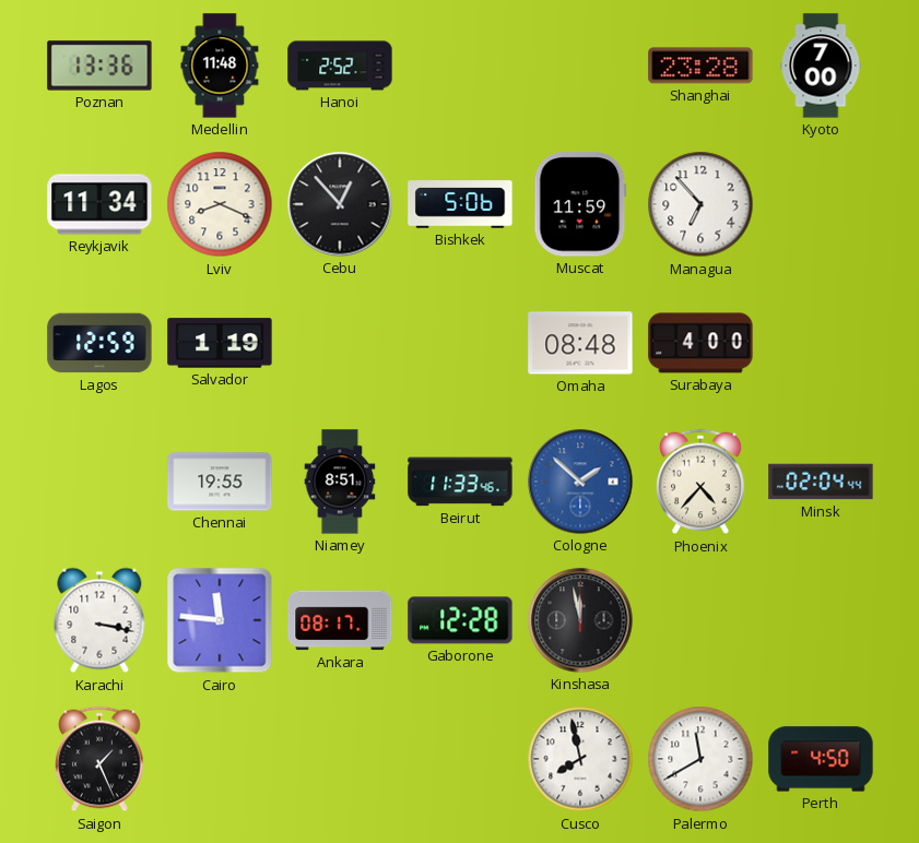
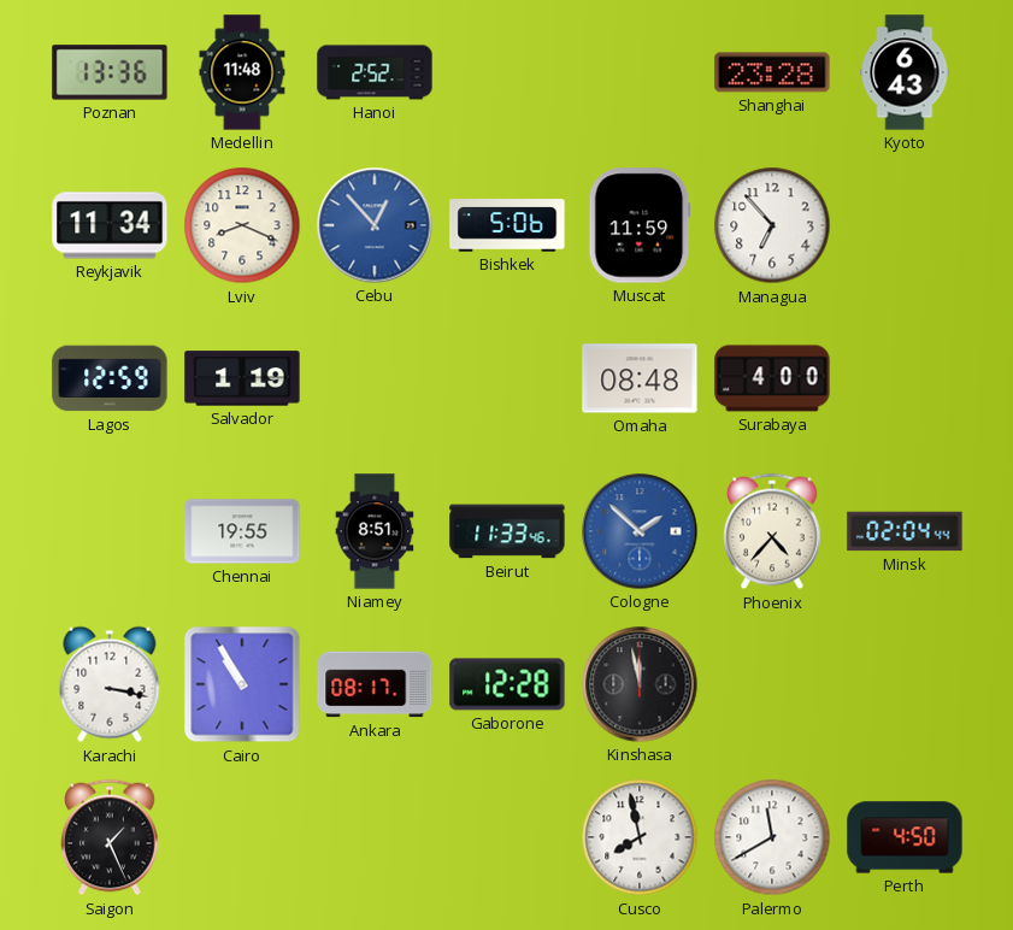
Kyoto: 7:00 -> 6:43
Cebu dial: black -> blue
Cairo: 11:46 -> 10:55
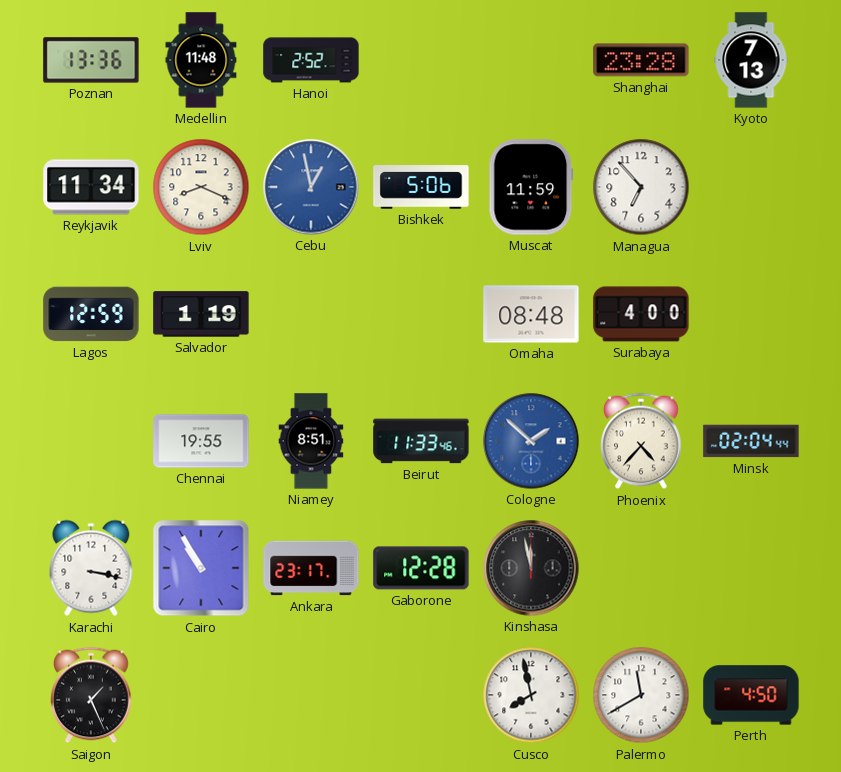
Kyoto: 6:43 -> 7:13
Cebu: 12:53 -> 12:58
Ankara: 08:17 -> 23:17
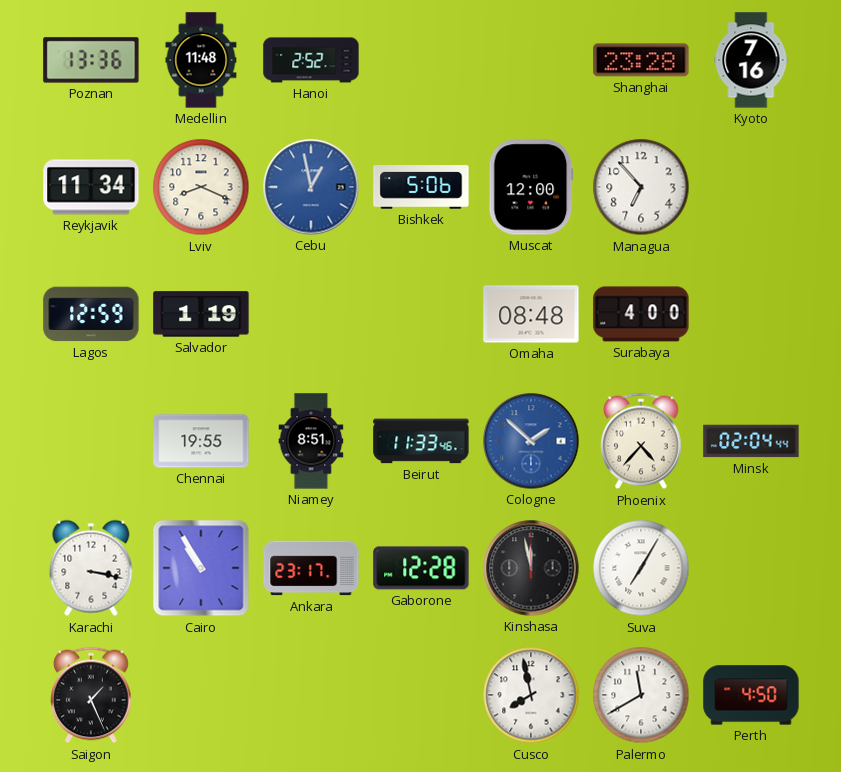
Kyoto: 7:13 -> 7:16
Muscat: 11:59 -> 12:00
Suva: none -> 7:05
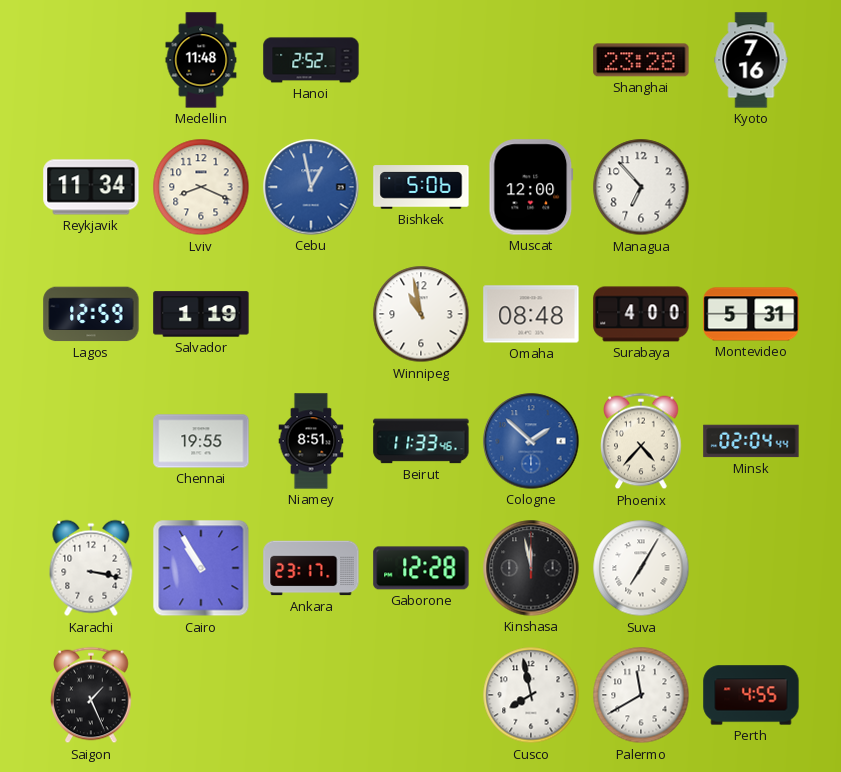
Poznan: 13:36 -> none
Winnipeg: none -> 10:58
Montevideo: none -> 5:31
Perth: 4:50 -> 4:55
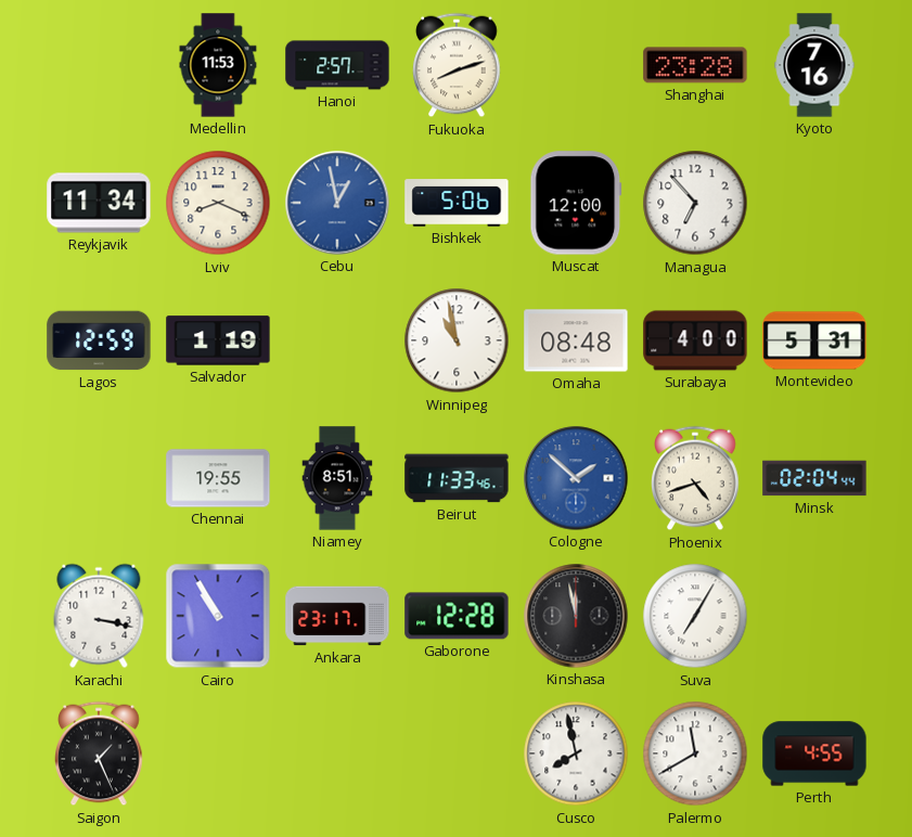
Medellin: 11:48 -> 11:53
Hanoi: 2:52 -> 2:57
Fukuoka: none -> 8:12
Phoenix: 4:37 -> 4:42
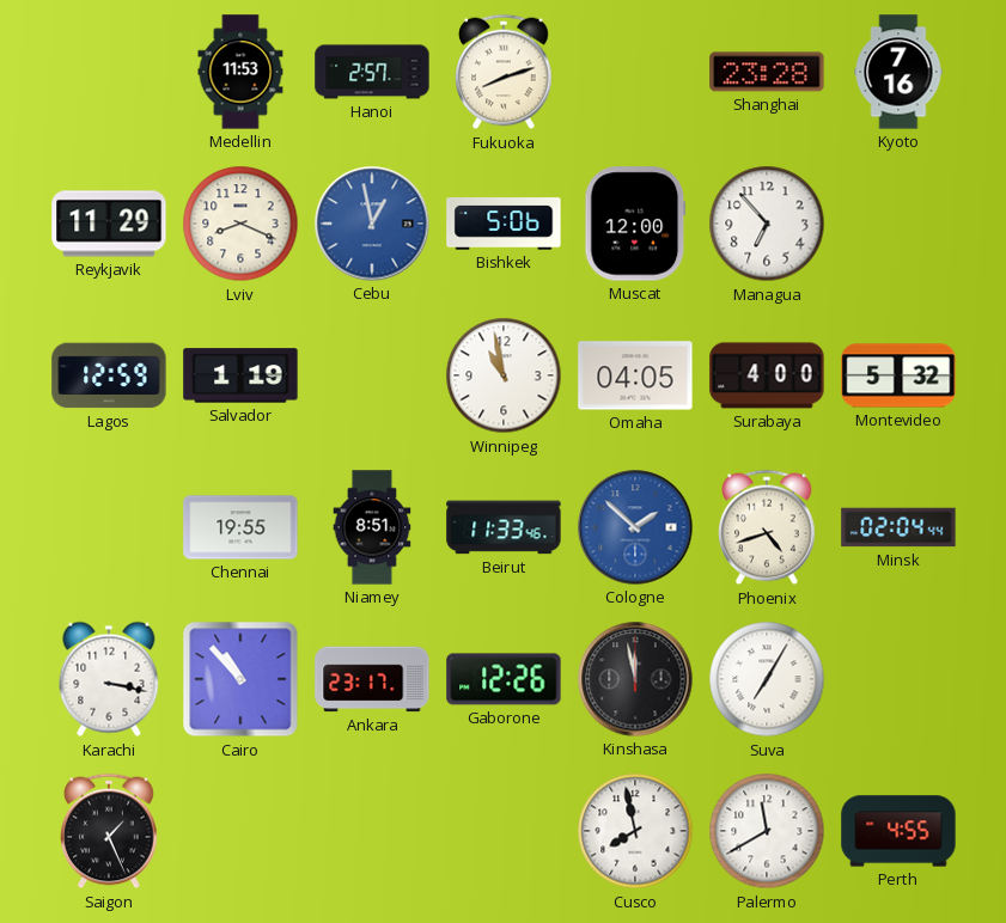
Reykjavik: 11:34 -> 11:29
Omaha: 08:48 -> 04:05
Montevideo: 5:31 -> 5:32
Cairo: 10:55 -> 10:53
Gaborone: 12:28 -> 12:26
